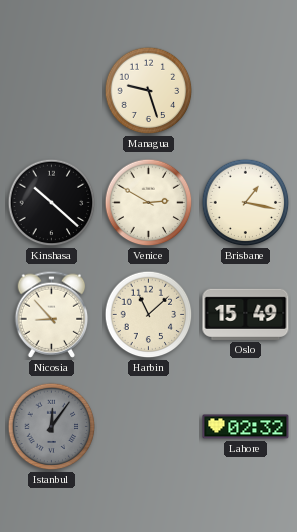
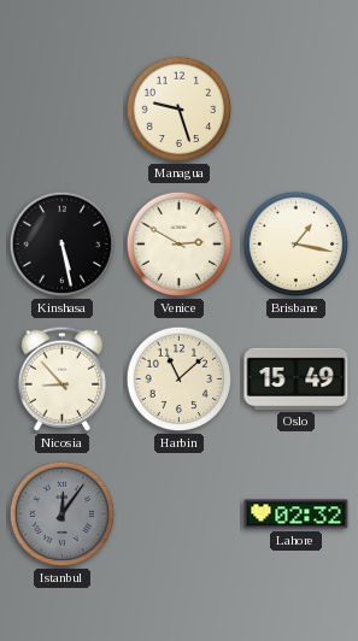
Kinshasa: 10:22 -> 5:28
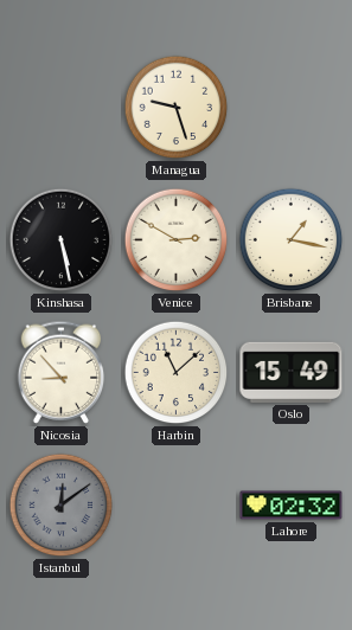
Istanbul: 12:06 -> 12:09
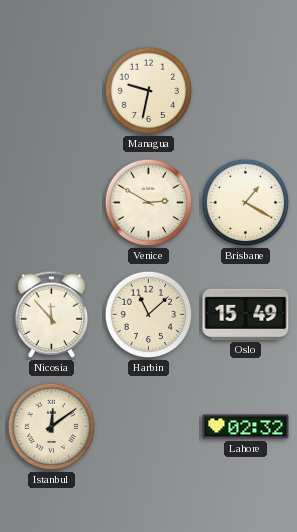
Managua: 9:27 -> 9:32
Kinshasa: 5:28 -> none
Brisbane: 1:17 -> 1:20
Nicosia: 8:53 -> 11:53
Istanbul dial: grey -> cream
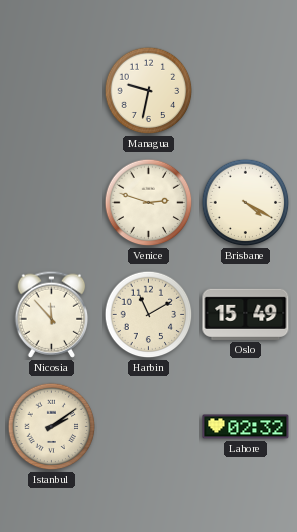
Venice: 2:50 -> 2:48
Brisbane: 1:20 -> 4:20
Harbin: 11:08 -> 11:10
Istanbul: 12:09 -> 2:09
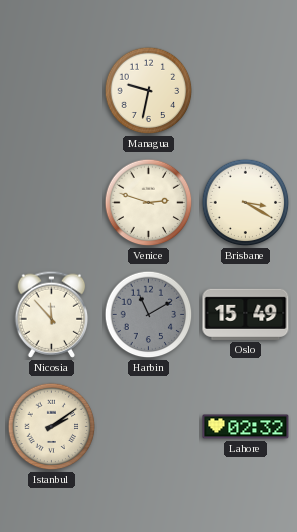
Brisbane: 4:20 -> 3:20
Harbin dial: cream -> grey
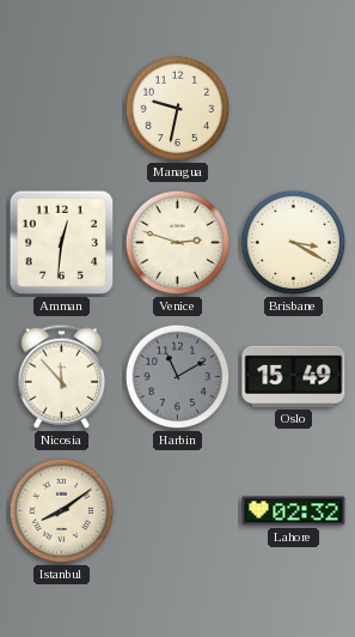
Amman: none -> 12:31
Istanbul: 2:09 -> 8:09
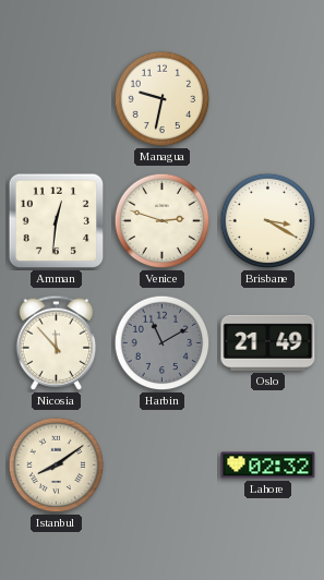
Oslo: 15:49 -> 21:49
